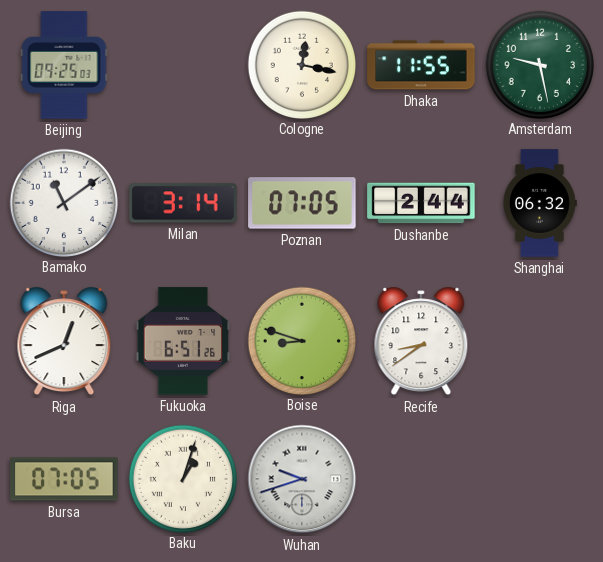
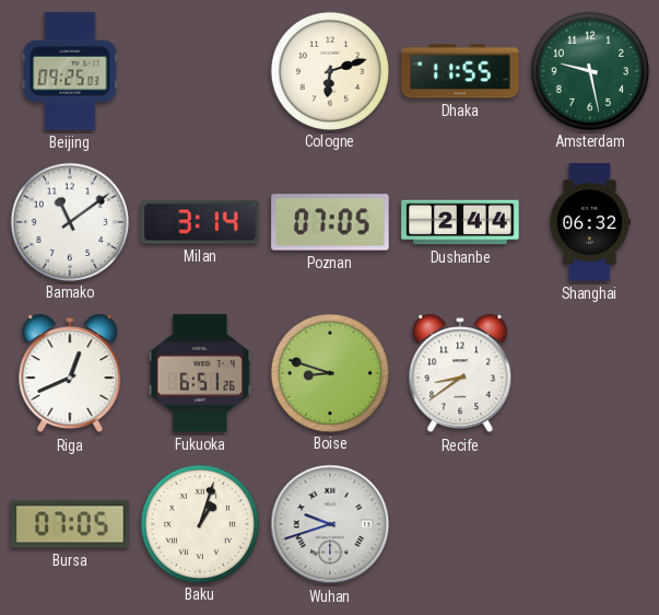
Cologne: 12:17 -> 6:12
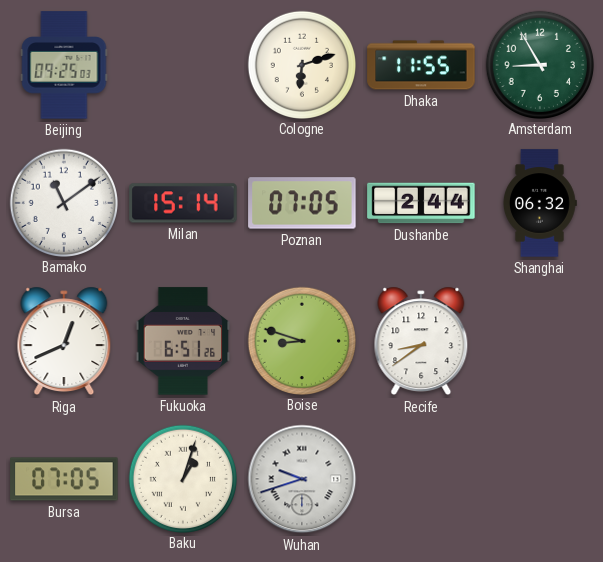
Amsterdam: 9:28 -> 8:55
Milan: 3:14 -> 15:14
